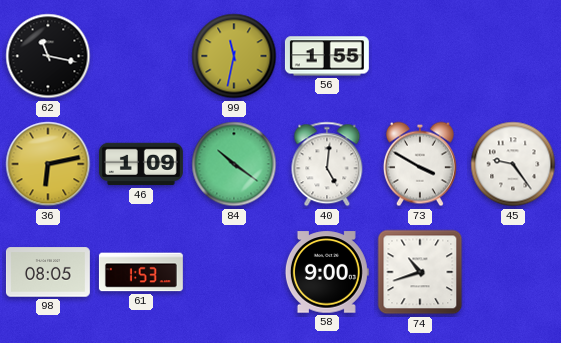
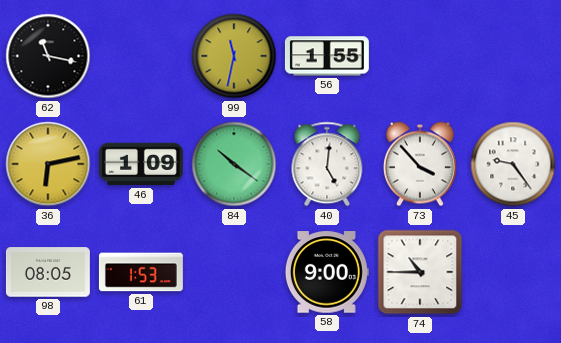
73: 3:50 -> 3:53
74: 10:42 -> 10:45
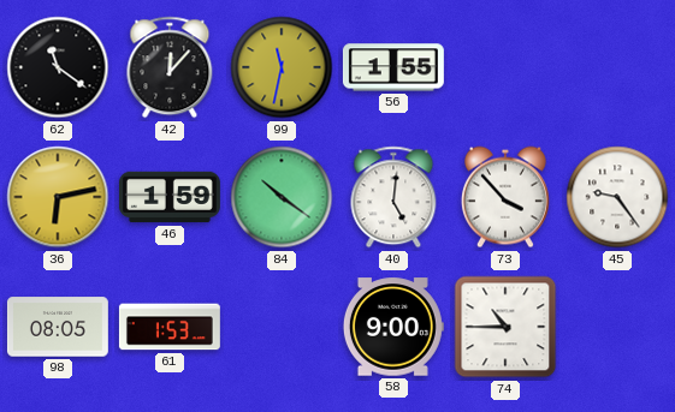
62: 11:17 -> 11:21
42: none -> 12:07
46: 1:09 -> 1:59
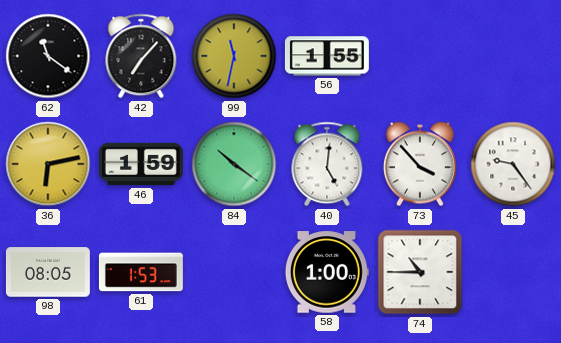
42: 12:07 -> 7:07
58: 9:00 -> 1:00
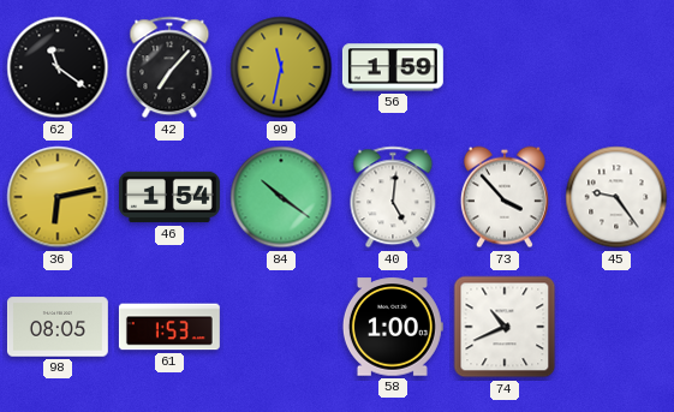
56: 1:55 -> 1:59
46: 1:59 -> 1:54
74: 10:45 -> 10:41
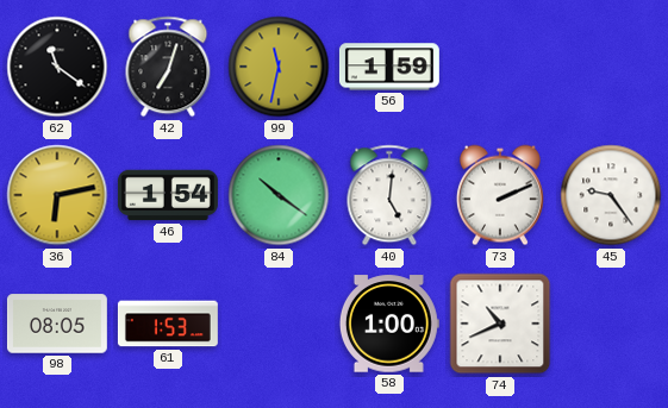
42: 7:07 -> 7:03
73: 3:53 -> 2:11
